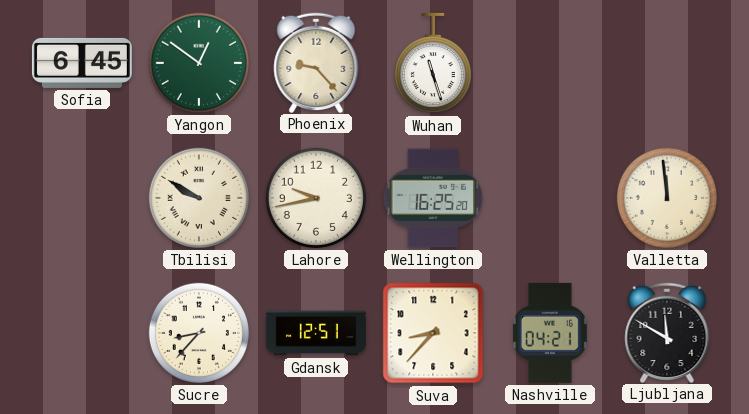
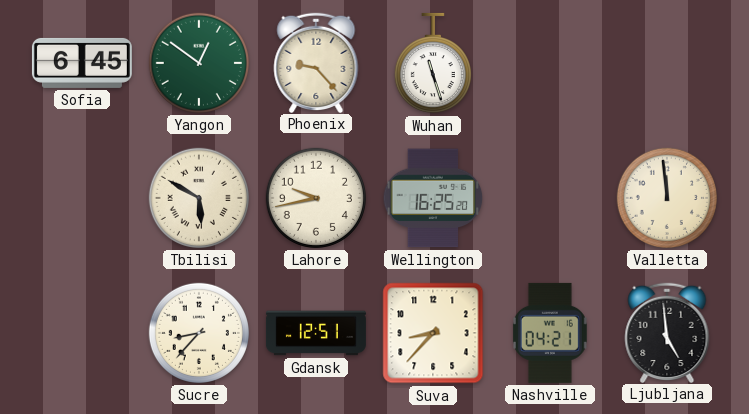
Tbilisi: 9:50 -> 5:50
Ljubljana: 11:50 -> 4:59
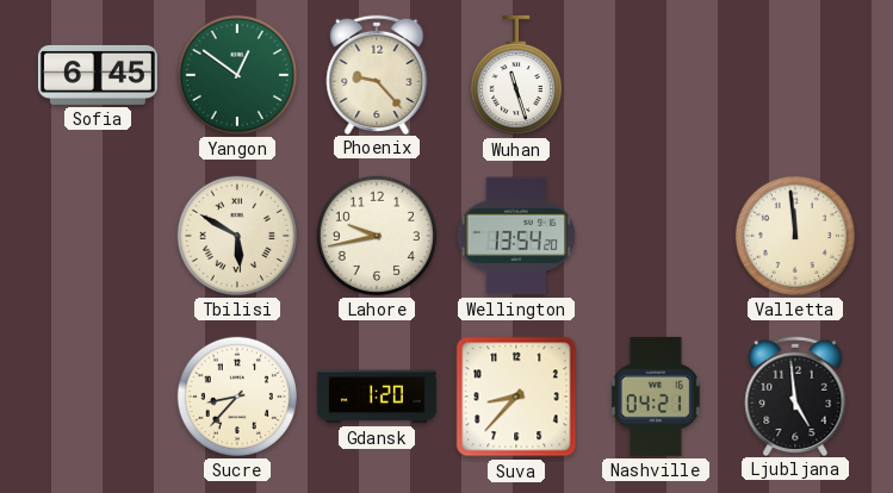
Wellington: 16:25 -> 13:54
Gdansk: 12:51 -> 1:20
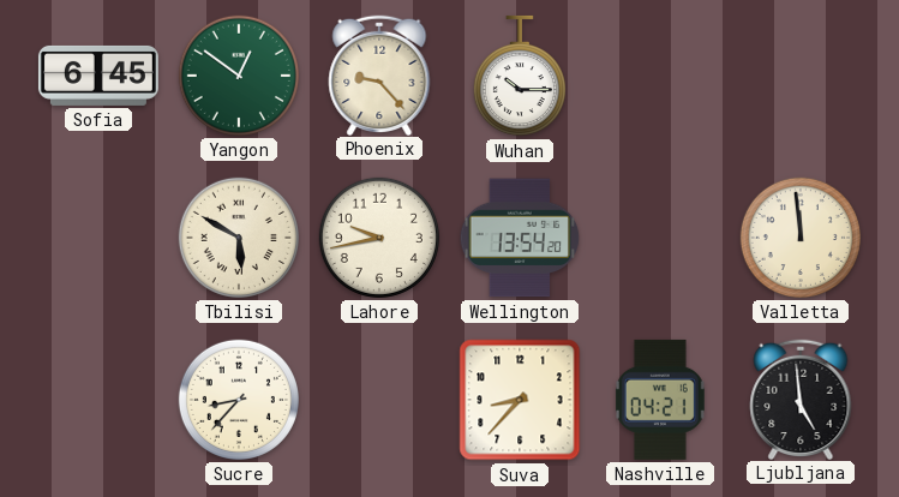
Wuhan: 11:27 -> 10:15
Gdansk: 1:20 -> none
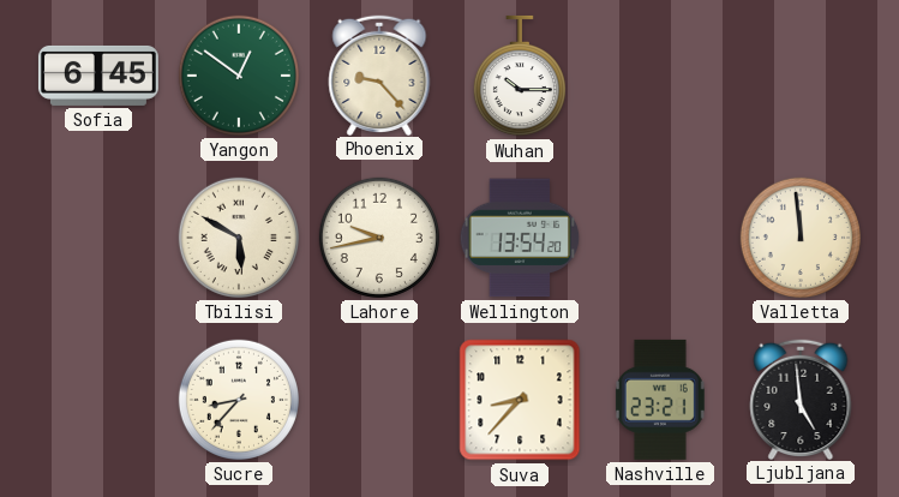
Nashville: 04:21 -> 23:21
